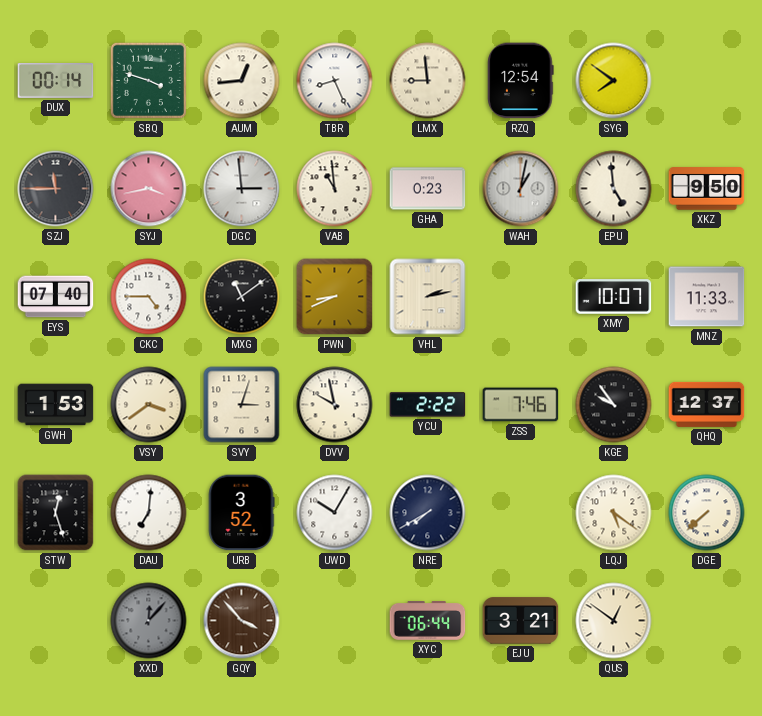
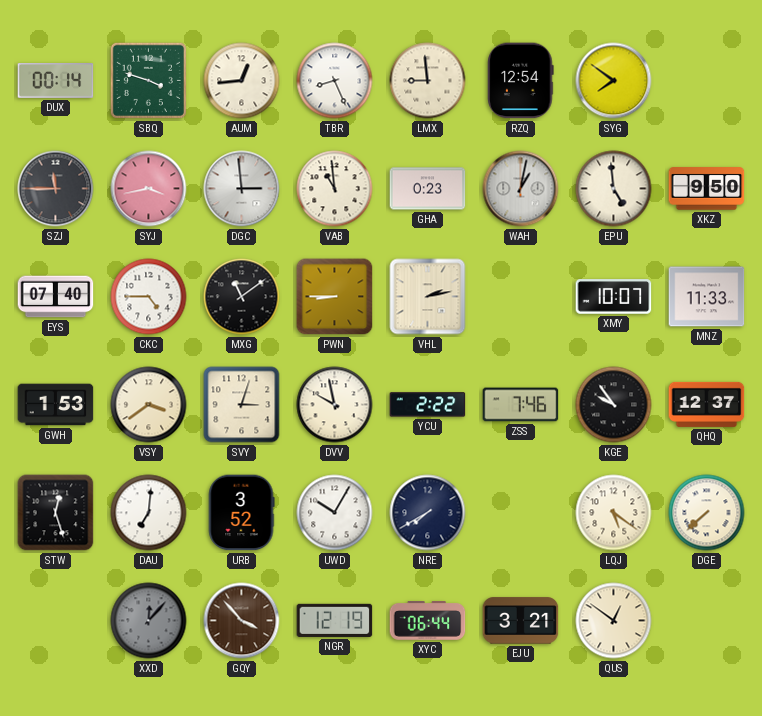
PWN: 8:41 -> 8:45
NGR: none -> 12:19
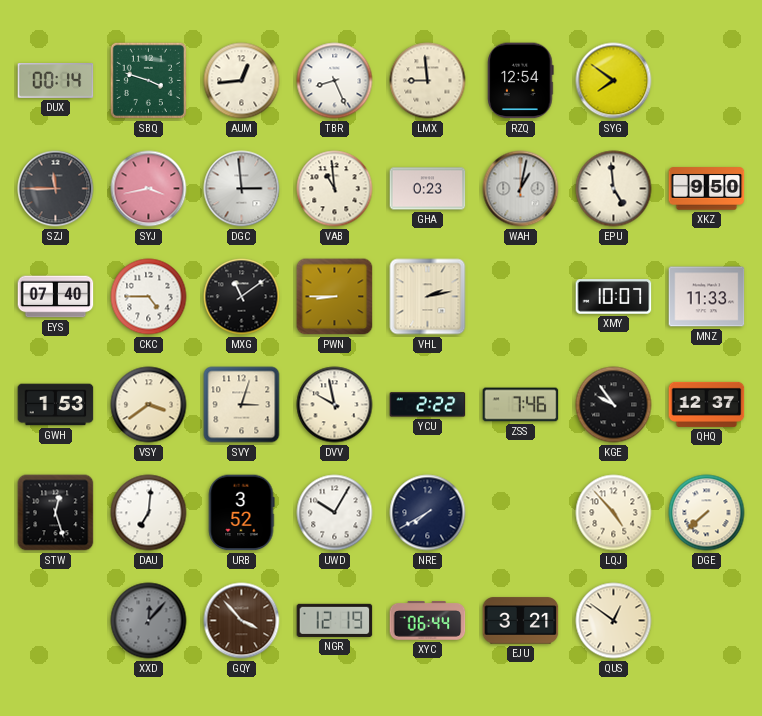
LQJ: 5:21 -> 4:53
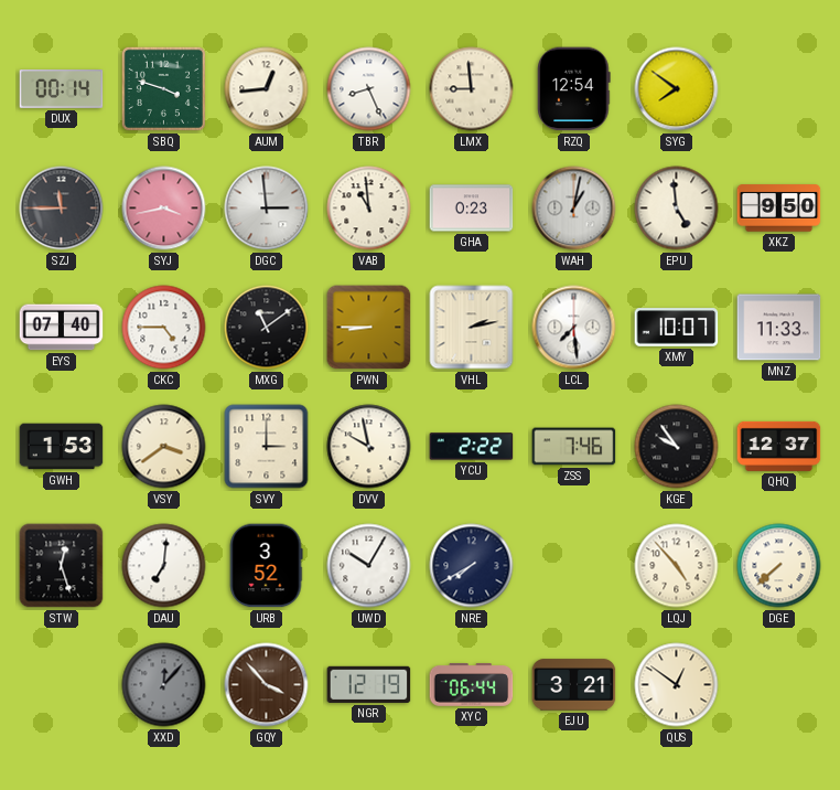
LCL: none -> 7:29
SVY: 3:03 -> 3:00
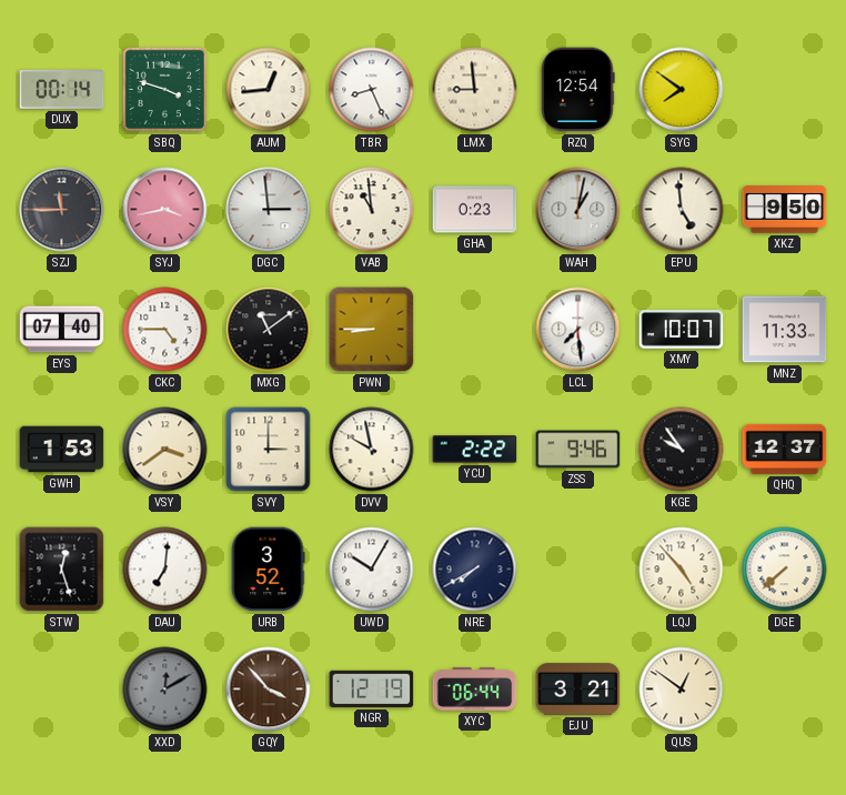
VHL: 2:13 -> none
ZSS: 7:46 -> 9:46
XXD: 12:07 -> 12:10
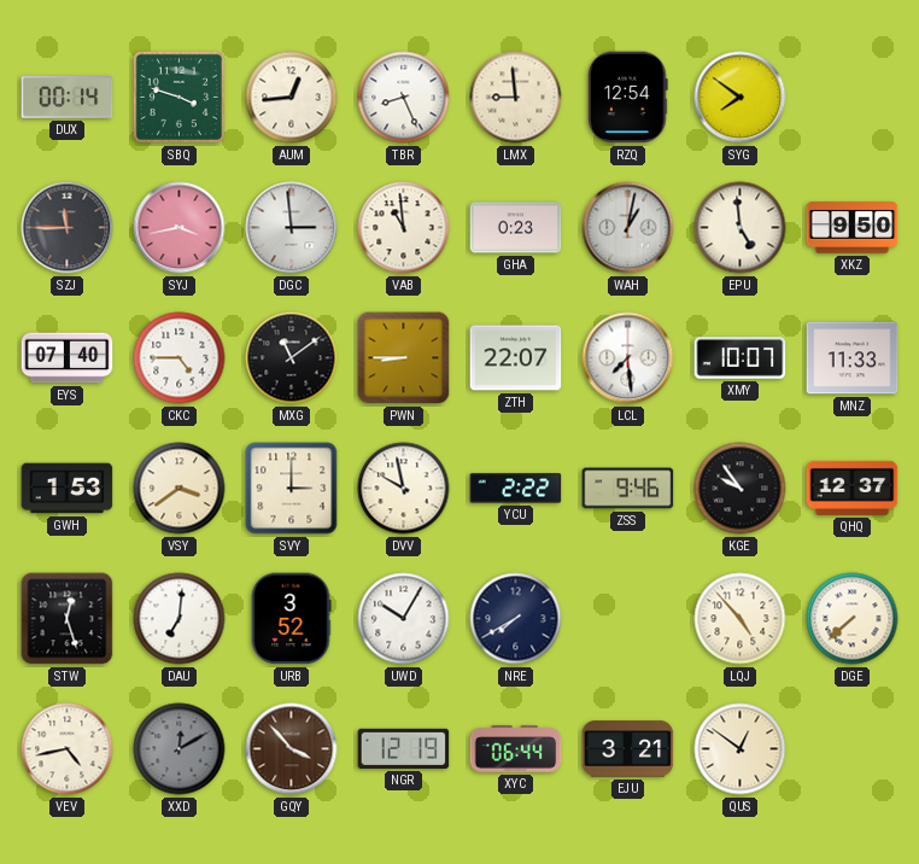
ZTH: none -> 22:07
VEV: none -> 4:43
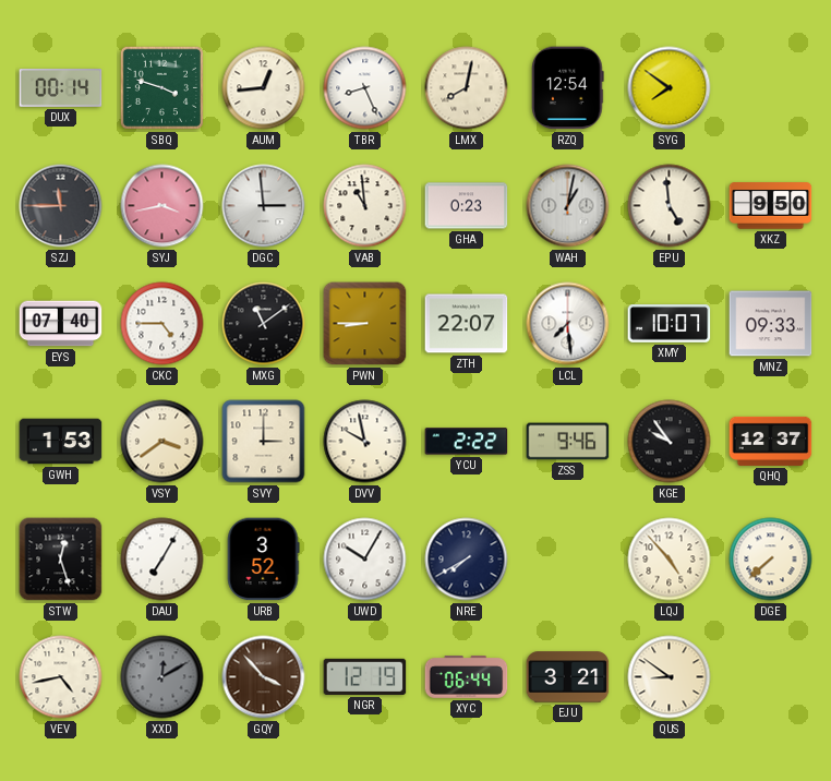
LMX: 8:59 -> 8:02
MNZ: 11:33 -> 09:33
DAU: 7:01 -> 7:05
QUS: 12:51 -> 8:51
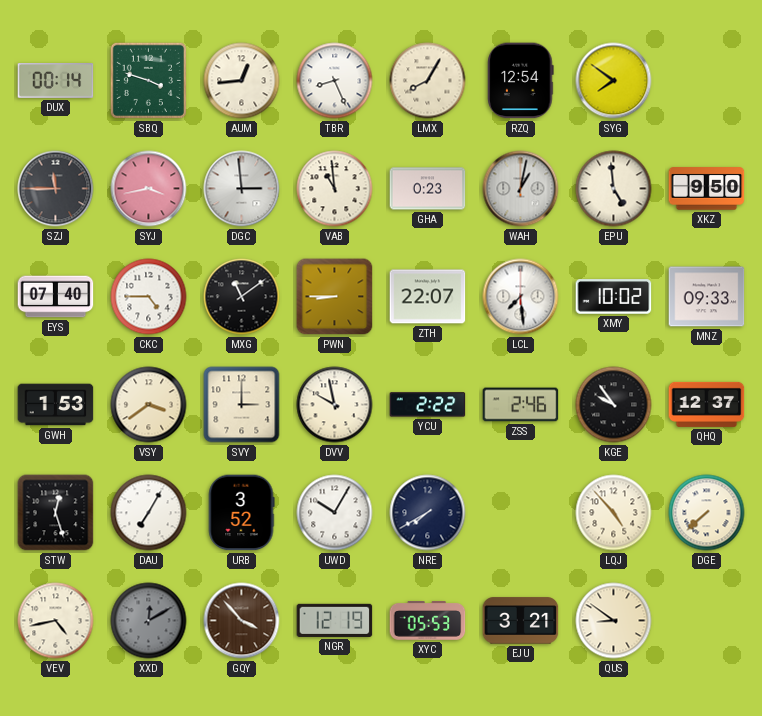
LMX: 8:02 -> 8:05
XMY: 10:07 -> 10:02
ZSS: 9:46 -> 2:46
XYC: 06:44 -> 05:53
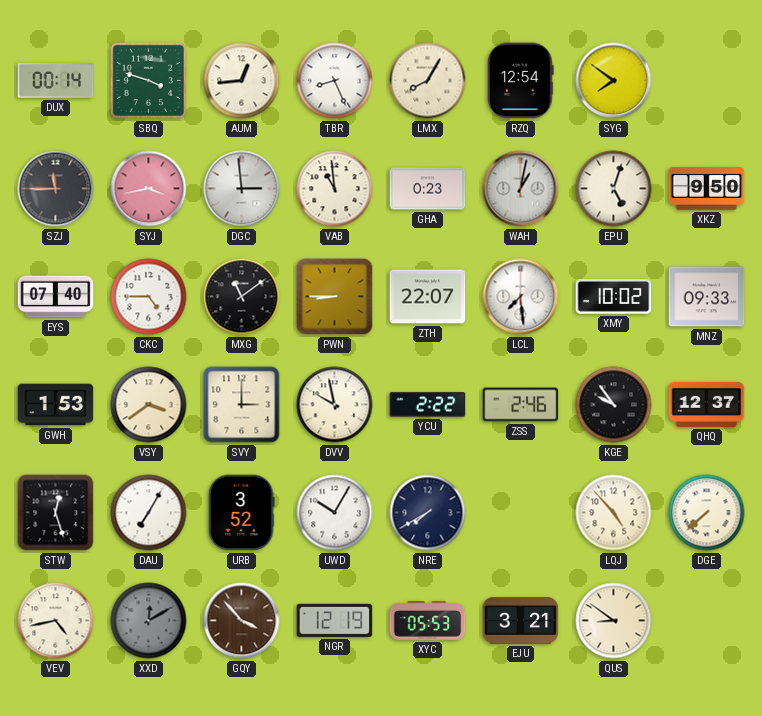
EPU: 4:59 -> 5:03
